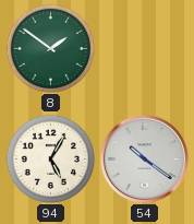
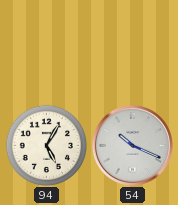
8: 1:51 -> none
54: 10:21 -> 10:19
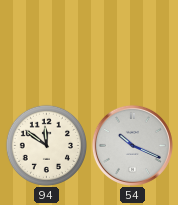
94: 5:05 -> 11:51
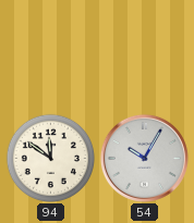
54: 10:19 -> 10:05
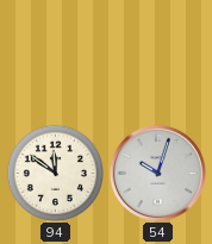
54: 10:05 -> 10:03
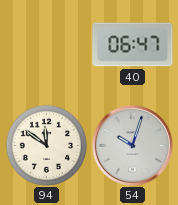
40: none -> 06:47
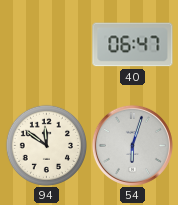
54: 10:03 -> 6:03
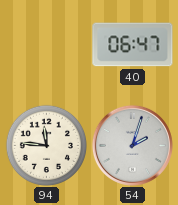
94: 11:51 -> 11:46
54: 6:03 -> 2:03
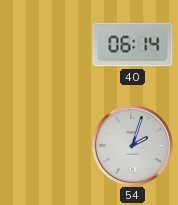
40: 06:47 -> 06:14
94: 11:46 -> none
